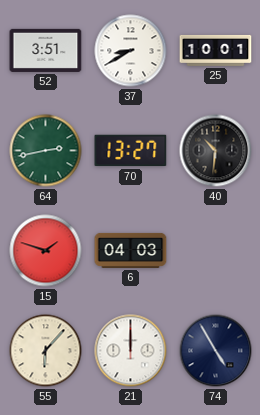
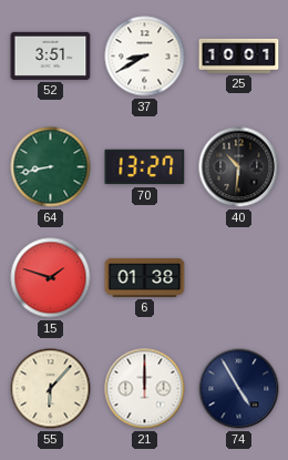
64: 2:43 -> 8:43
6: 04:03 -> 01:38
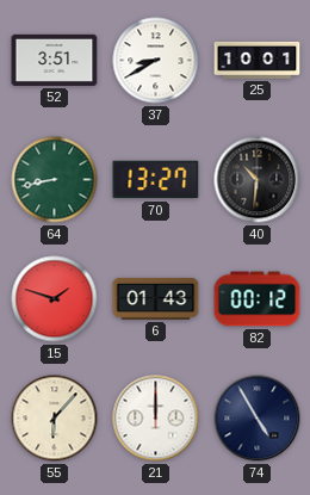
6: 01:38 -> 01:43
82: none -> 00:12
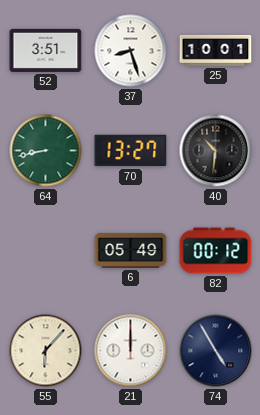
37: 8:40 -> 8:27
15: 1:48 -> none
6: 01:43 -> 05:49
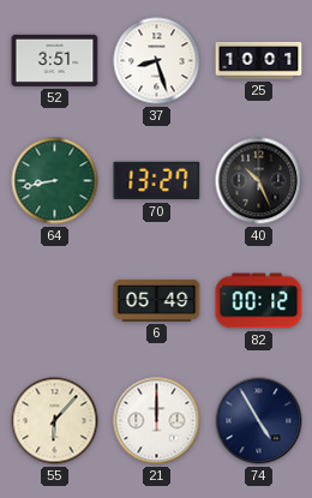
40: 10:31 -> 10:26
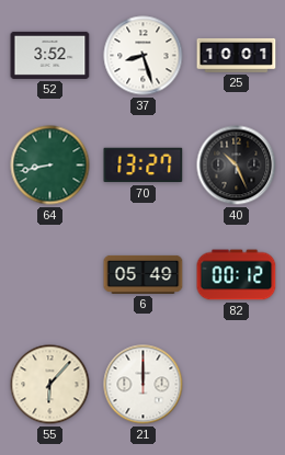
52: 3:51 -> 3:52
74: 4:55 -> none
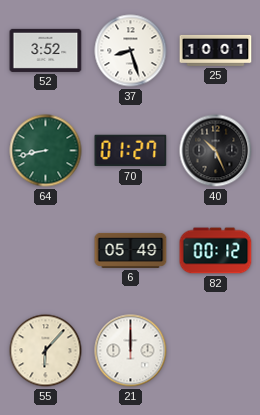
70: 13:27 -> 01:27
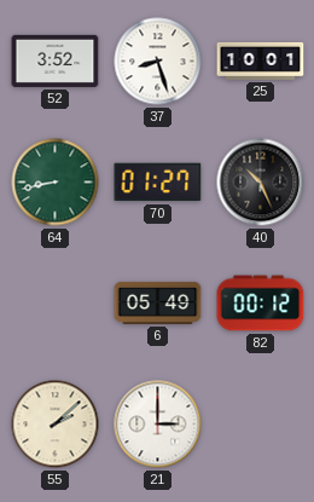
55: 6:07 -> 2:08
21: 12:00 -> 3:00
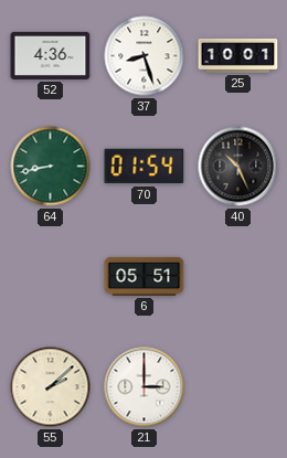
52: 3:52 -> 4:36
70: 01:27 -> 01:54
6: 05:49 -> 05:51
82: 00:12 -> none
